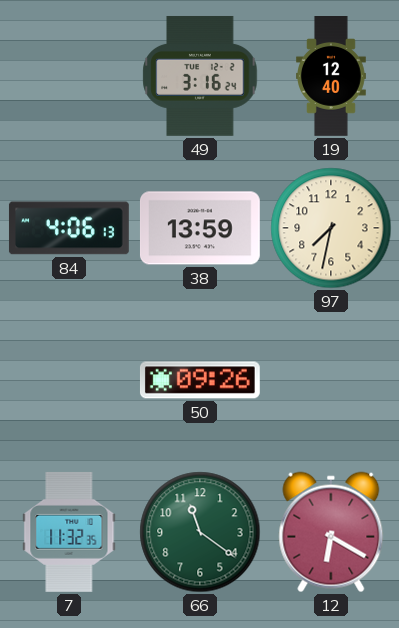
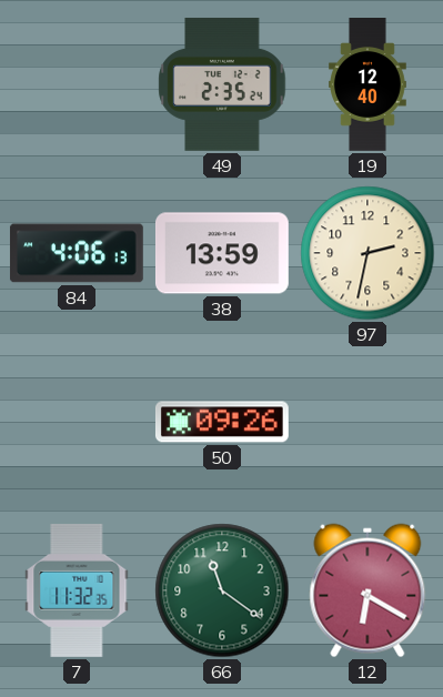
49: 3:16 -> 2:35
97: 7:32 -> 2:32
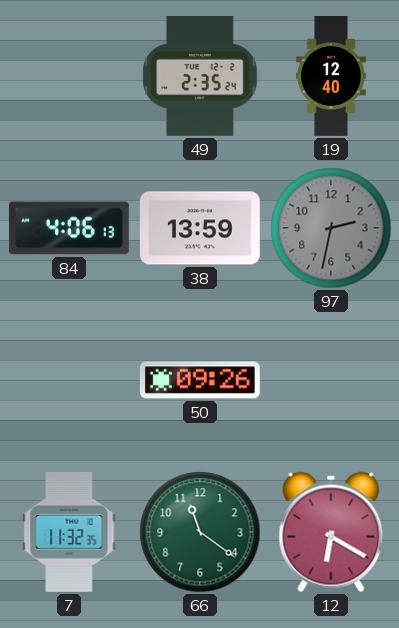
97 dial: cream -> grey
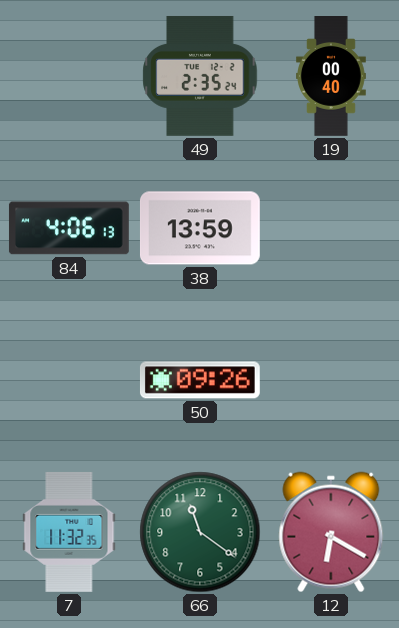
19: 12:40 -> 00:40
97: 2:32 -> none
